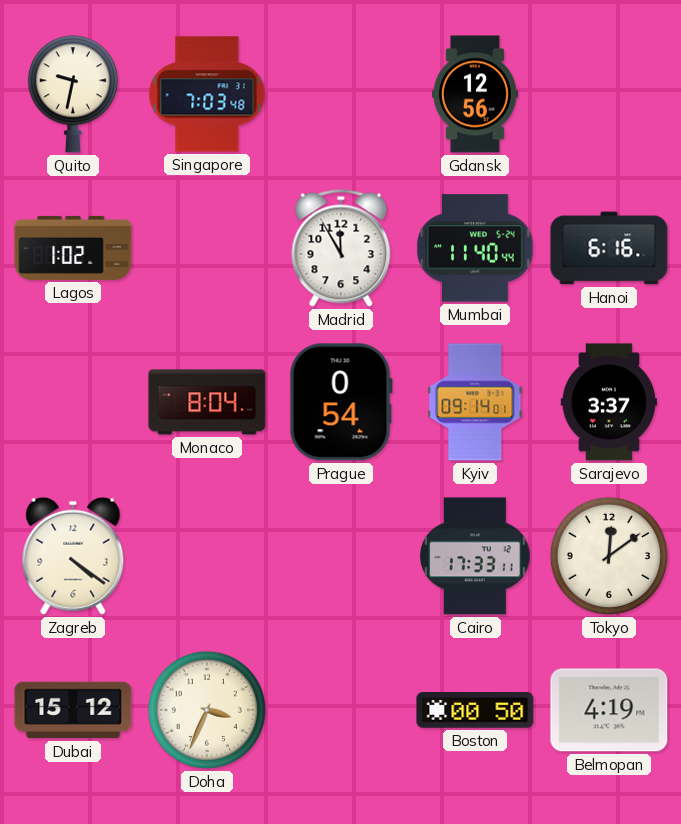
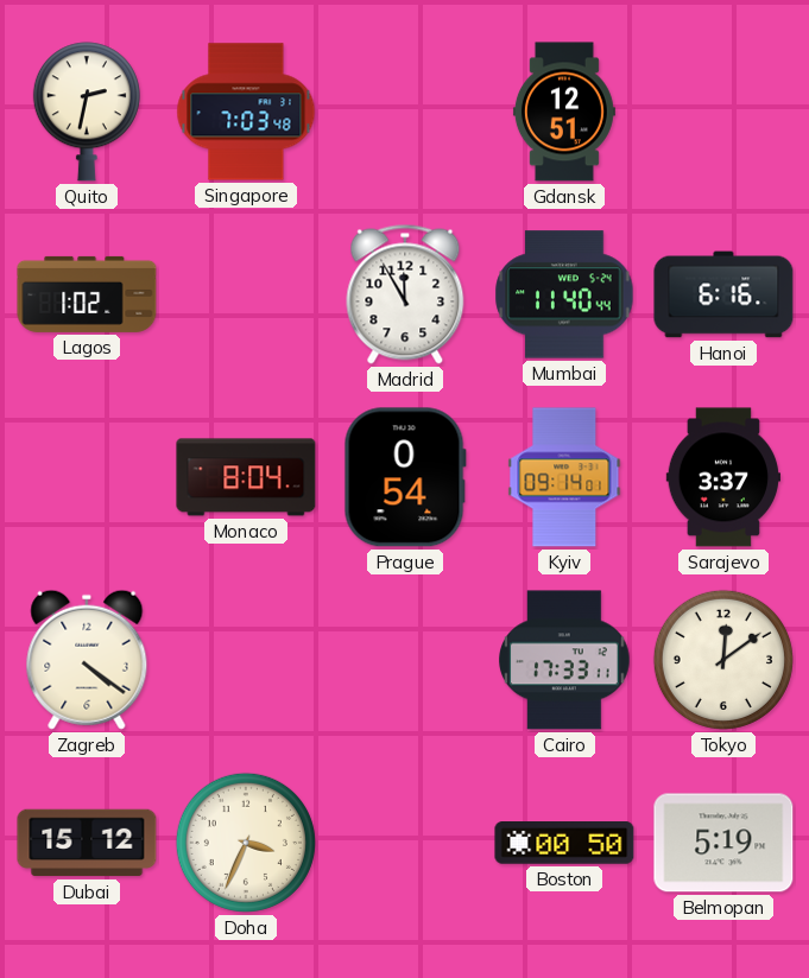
Quito: 9:32 -> 2:32
Gdansk: 12:56 -> 12:51
Belmopan: 4:19 -> 5:19
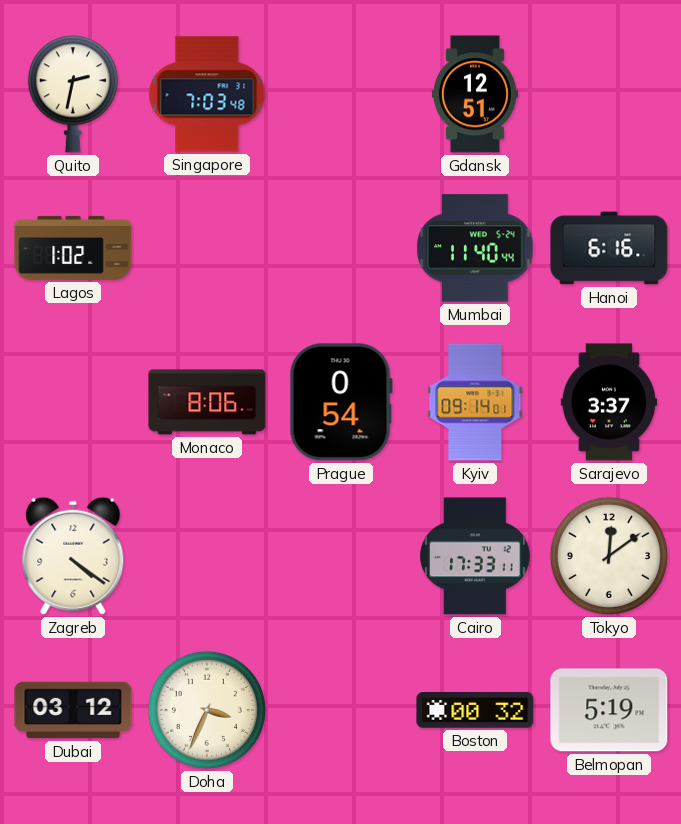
Madrid: 11:55 -> none
Monaco: 8:04 -> 8:06
Dubai: 15:12 -> 03:12
Boston: 00:50 -> 00:32
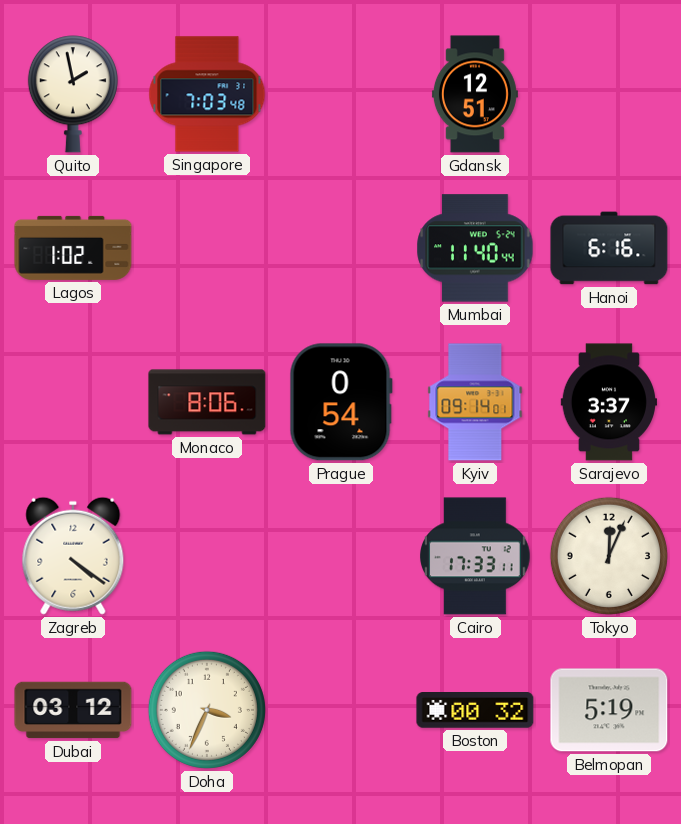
Quito: 2:32 -> 1:58
Tokyo: 12:09 -> 12:04
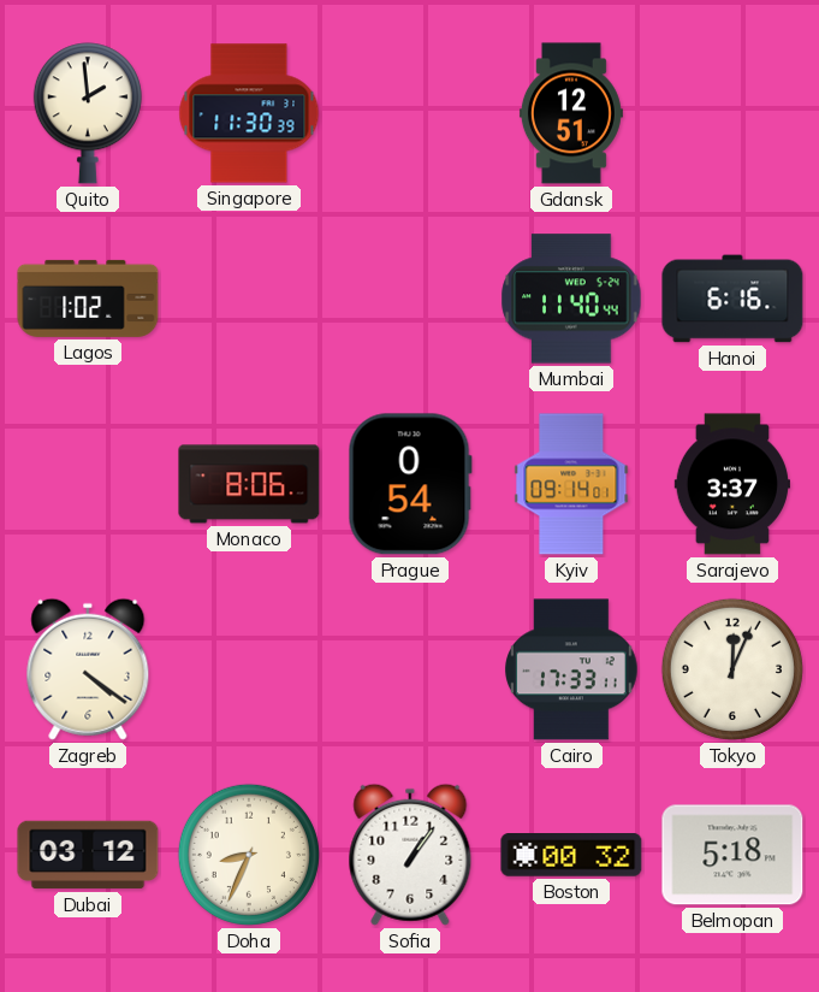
Quito: 1:58 -> 1:59
Singapore: 7:03 -> 11:30
Doha: 3:34 -> 8:34
Sofia: none -> 1:06
Belmopan: 5:19 -> 5:18
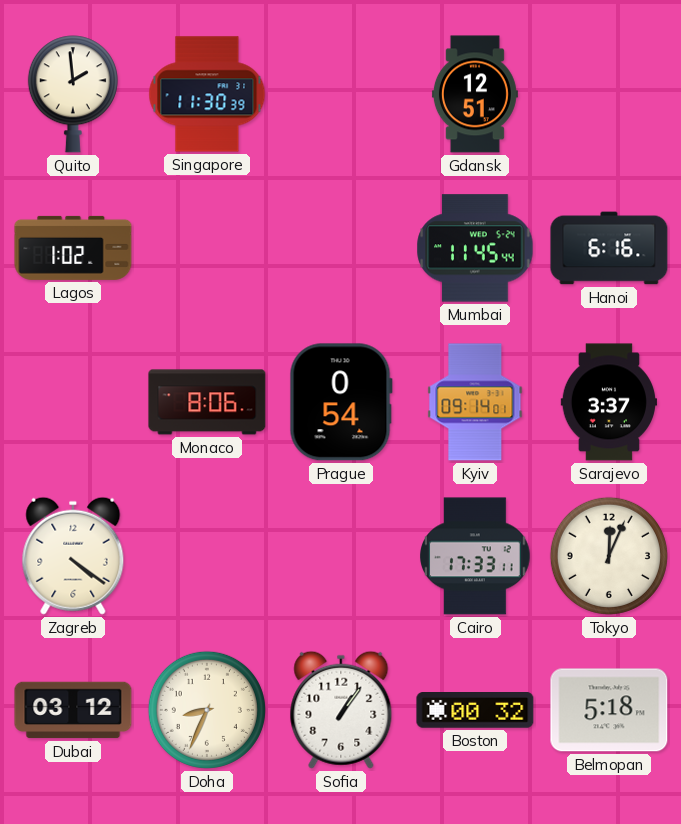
Mumbai: 11:40 -> 11:45
